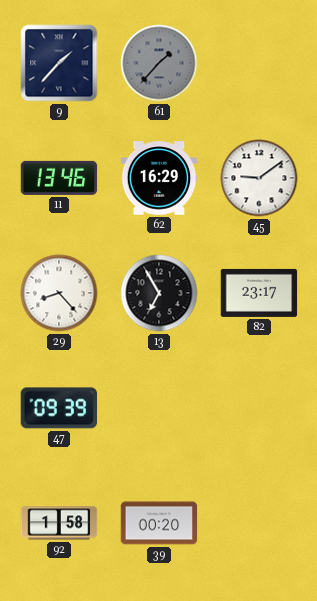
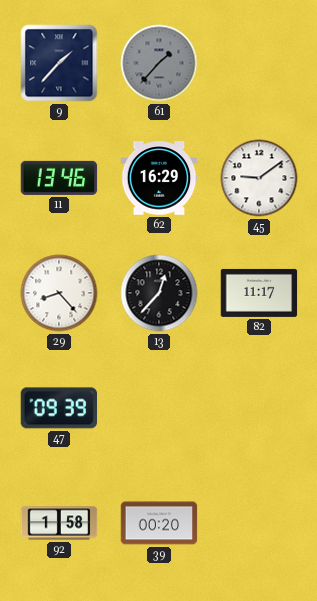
13: 6:55 -> 12:37
82: 23:17 -> 11:17
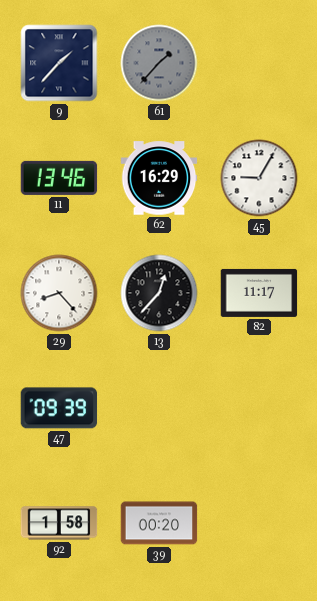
45: 9:09 -> 9:05
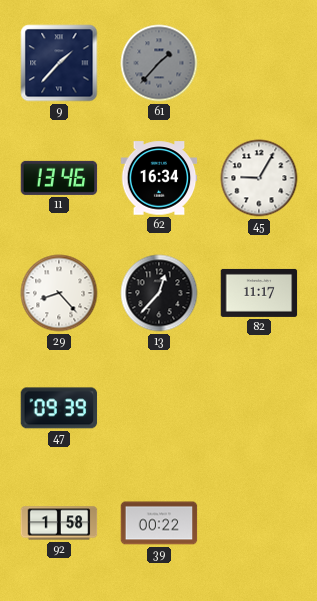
62: 16:29 -> 16:34
39: 00:20 -> 00:22
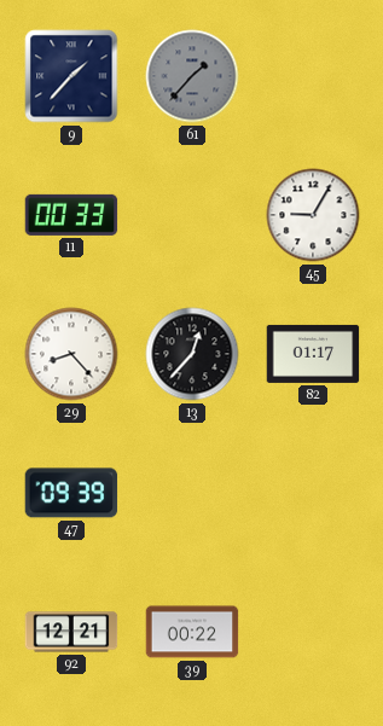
11: 13:46 -> 00:33
62: 16:34 -> none
82: 11:17 -> 01:17
92: 1:58 -> 12:21
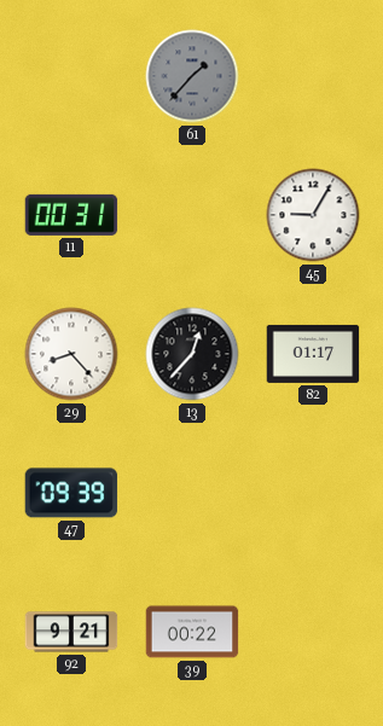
9: 1:37 -> none
11: 00:33 -> 00:31
92: 12:21 -> 9:21
